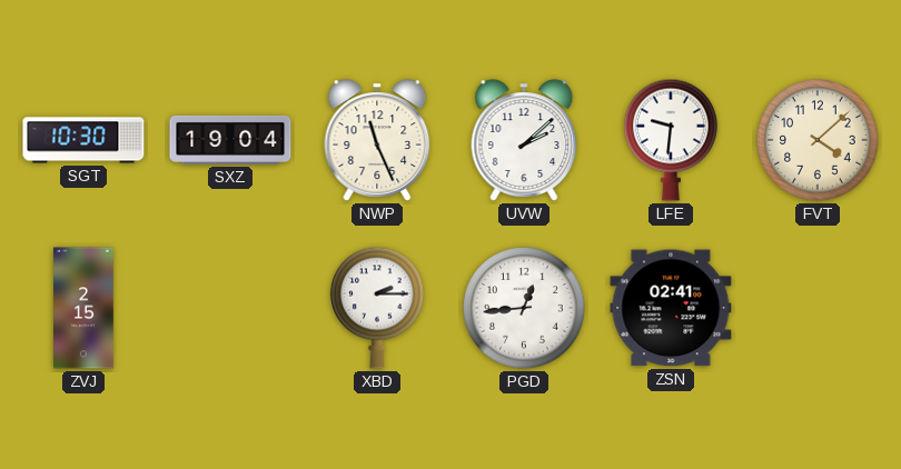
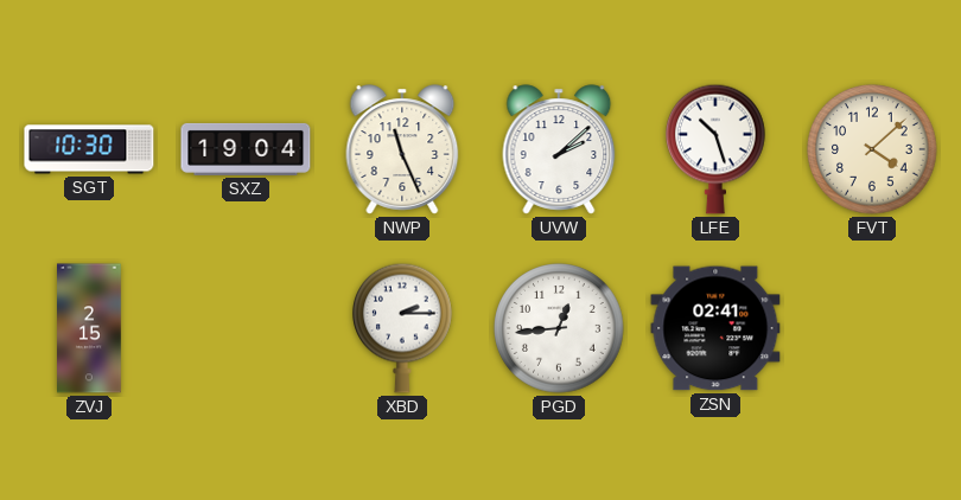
LFE: 9:31 -> 10:27
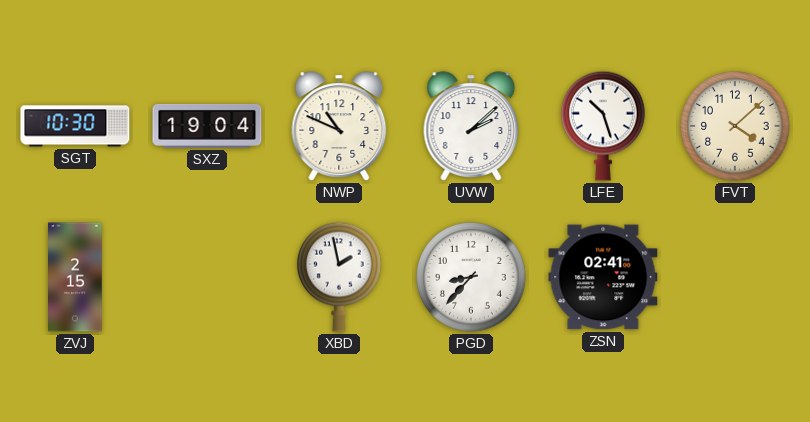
NWP: 11:26 -> 10:49
XBD: 2:15 -> 1:58
PGD: 12:44 -> 8:37
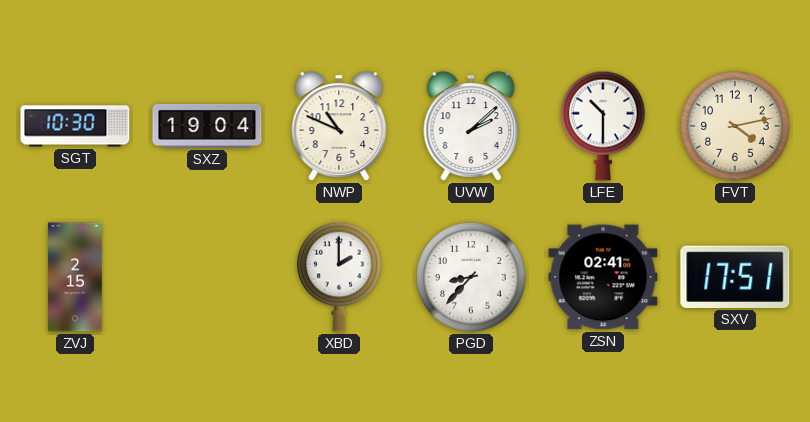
LFE: 10:27 -> 10:30
FVT: 4:08 -> 4:13
XBD: 1:58 -> 2:00
SXV: none -> 17:51
